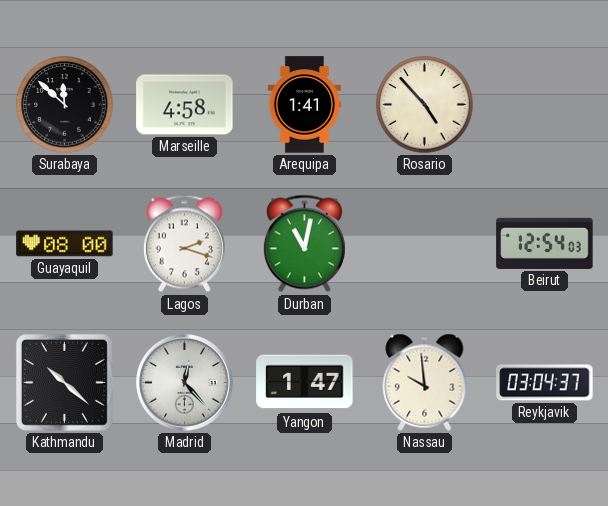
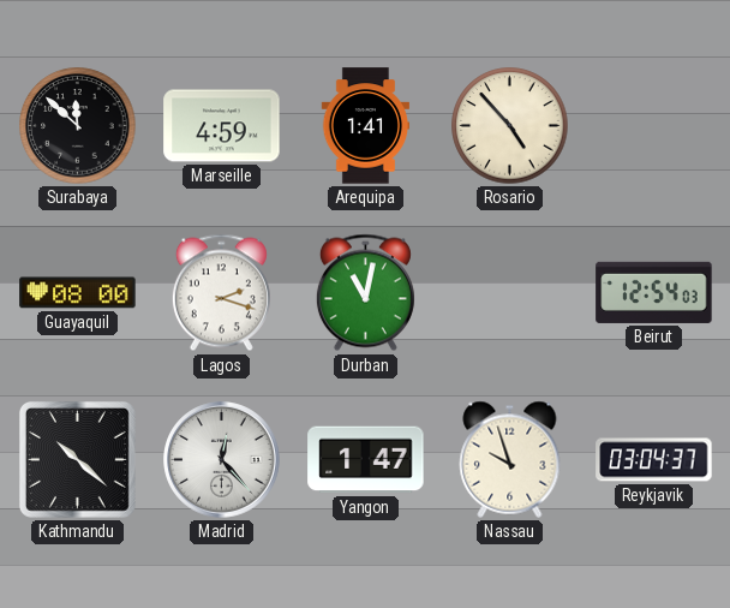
Marseille: 4:58 -> 4:59
Nassau: 9:59 -> 9:57
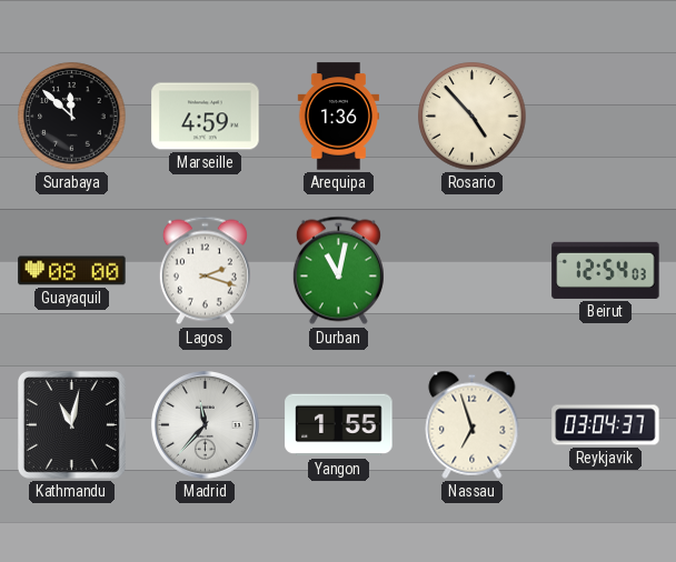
Arequipa: 1:41 -> 1:36
Kathmandu: 10:22 -> 11:02
Madrid: 12:23 -> 11:37
Yangon: 1:47 -> 1:55
Nassau: 9:57 -> 6:57
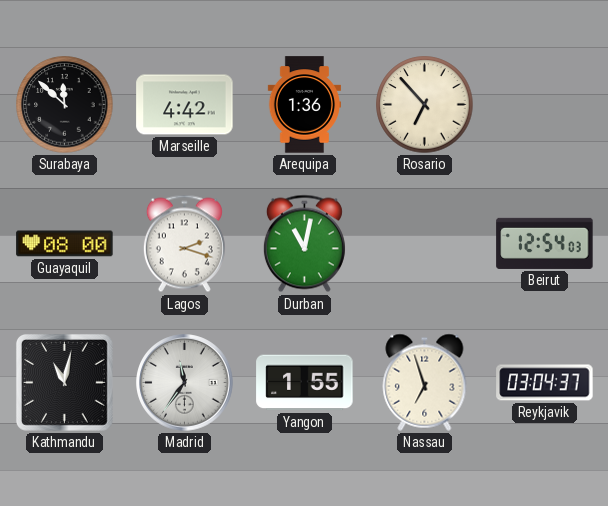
Marseille: 4:59 -> 4:42
Rosario: 4:53 -> 6:53
Madrid: 11:37 -> 11:36
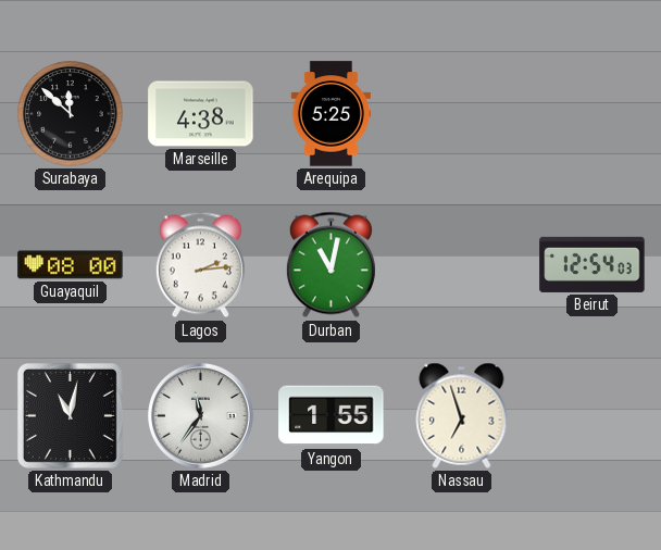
Marseille: 4:42 -> 4:38
Arequipa: 1:36 -> 5:25
Rosario: 6:53 -> none
Lagos: 2:18 -> 2:14
Reykjavik: 03:04 -> none
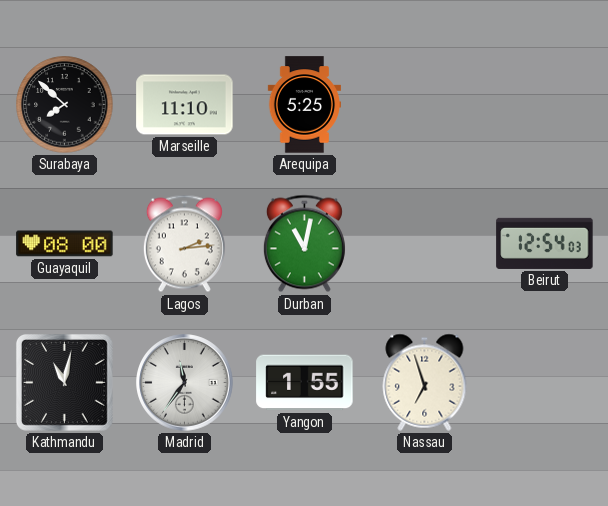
Surabaya: 11:52 -> 7:52
Marseille: 4:38 -> 11:10
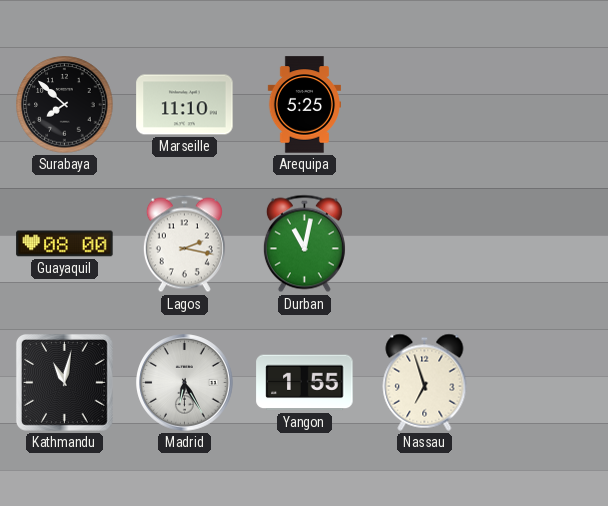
Lagos: 2:14 -> 2:17
Beirut: 12:54 -> none
Madrid: 11:36 -> 6:25
